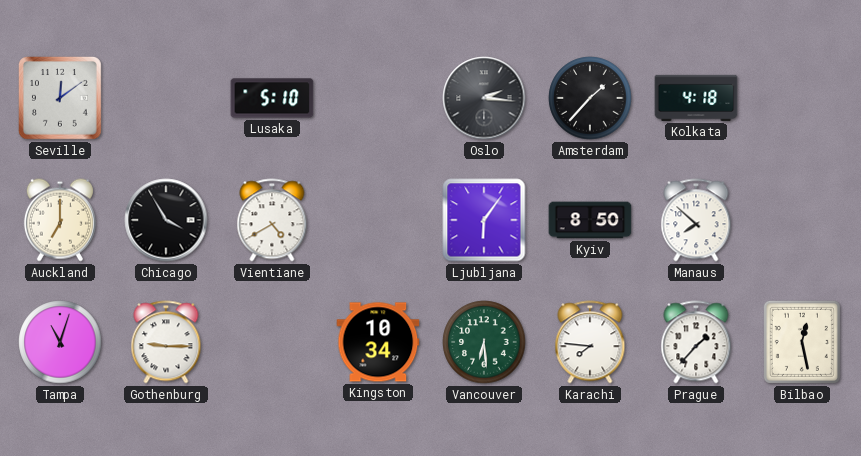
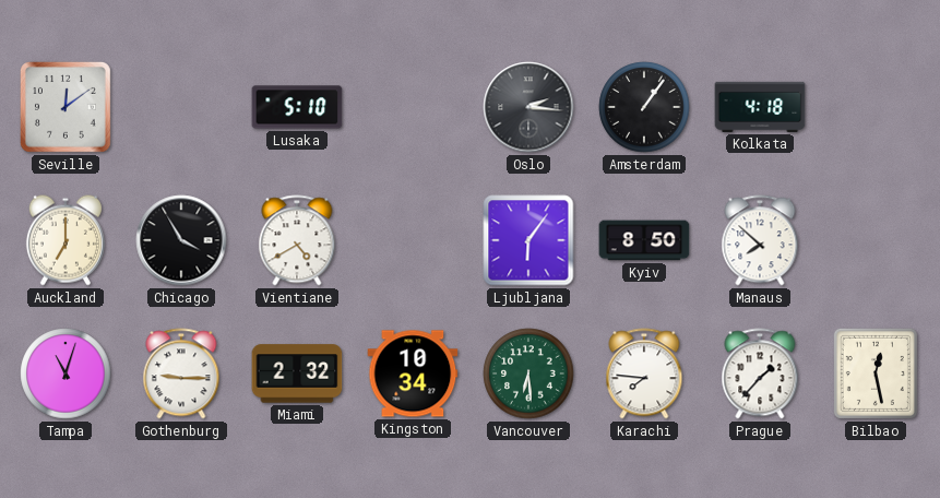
Amsterdam: 1:37 -> 1:06
Miami: none -> 2:32
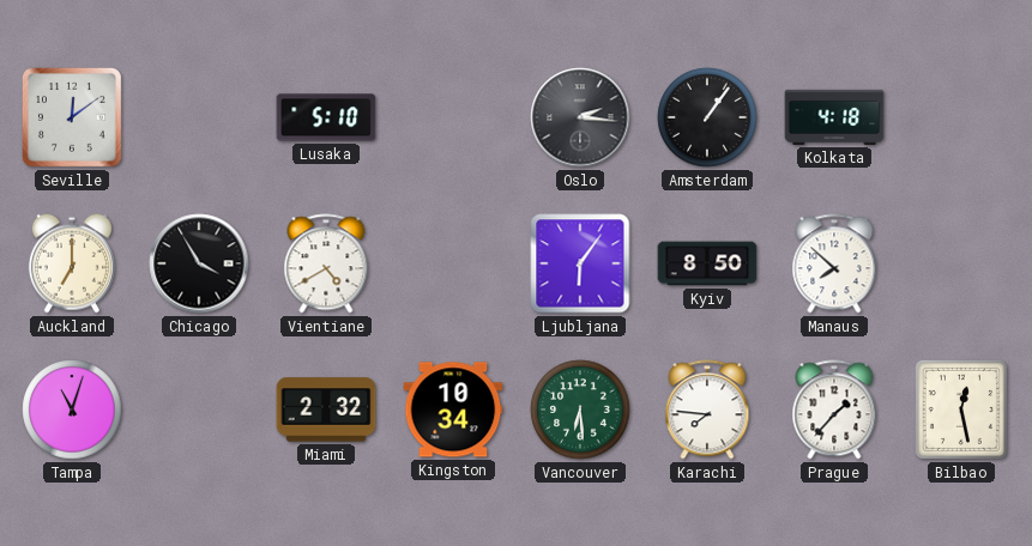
Gothenburg: 9:15 -> none
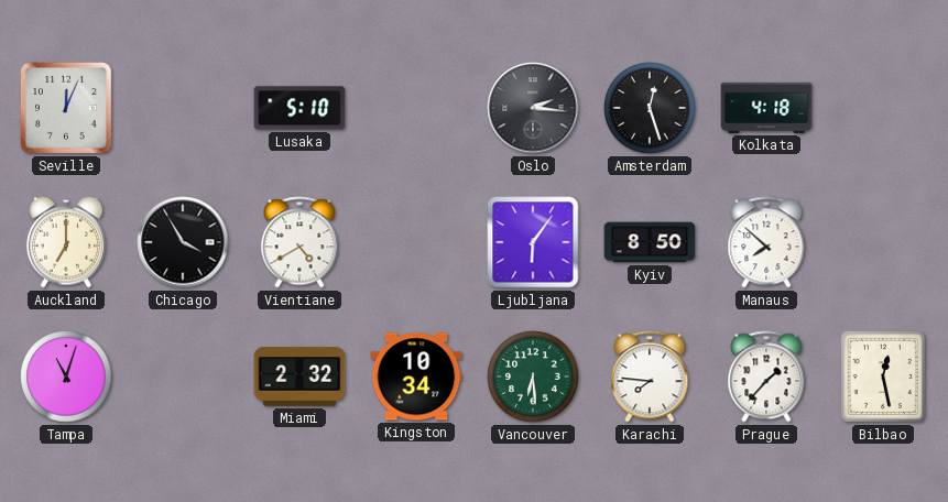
Seville: 12:09 -> 12:04
Amsterdam: 1:06 -> 12:27
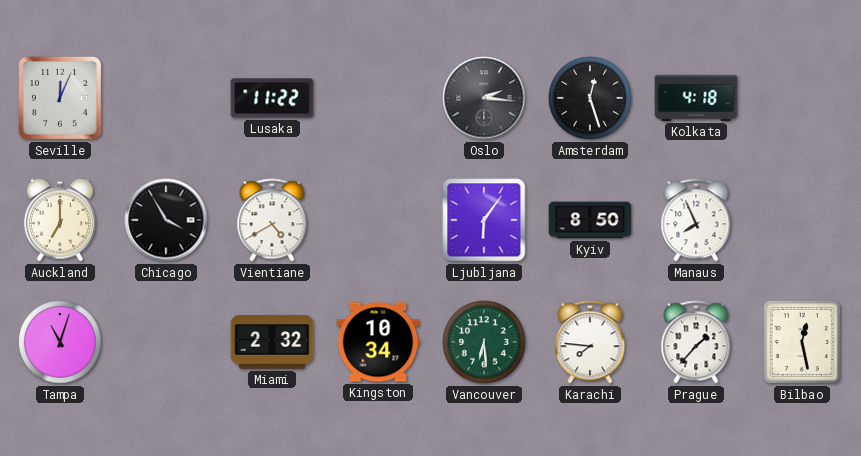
Lusaka: 5:10 -> 11:22
Manaus: 7:52 -> 7:56
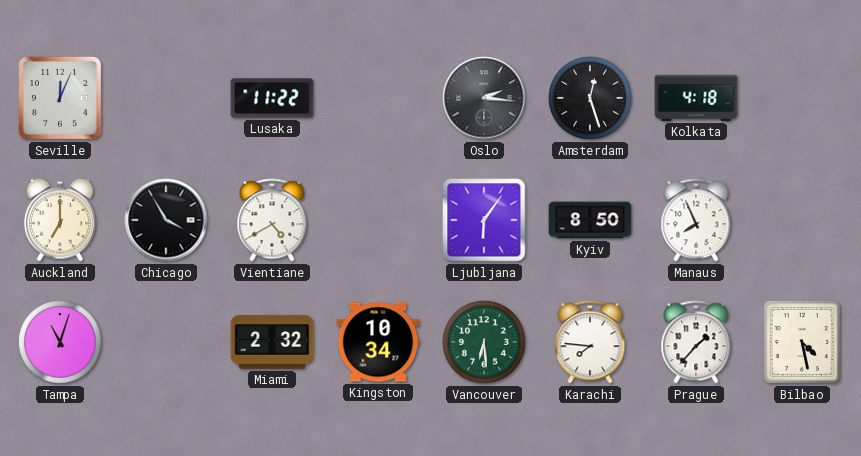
Bilbao: 12:28 -> 4:28
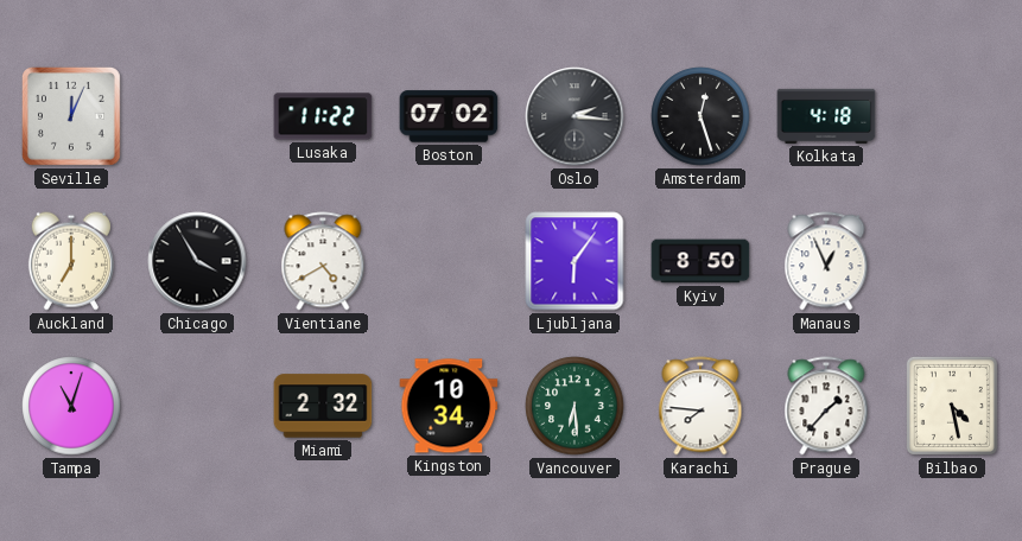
Boston: none -> 07:02
Manaus: 7:56 -> 12:56
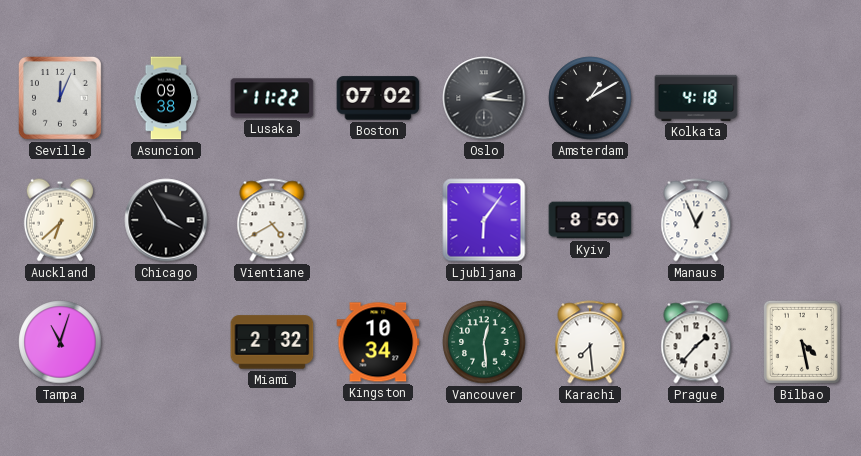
Asuncion: none -> 09:38
Amsterdam: 12:27 -> 1:10
Auckland: 7:00 -> 6:38
Vancouver: 6:29 -> 12:29
Karachi: 7:46 -> 7:29
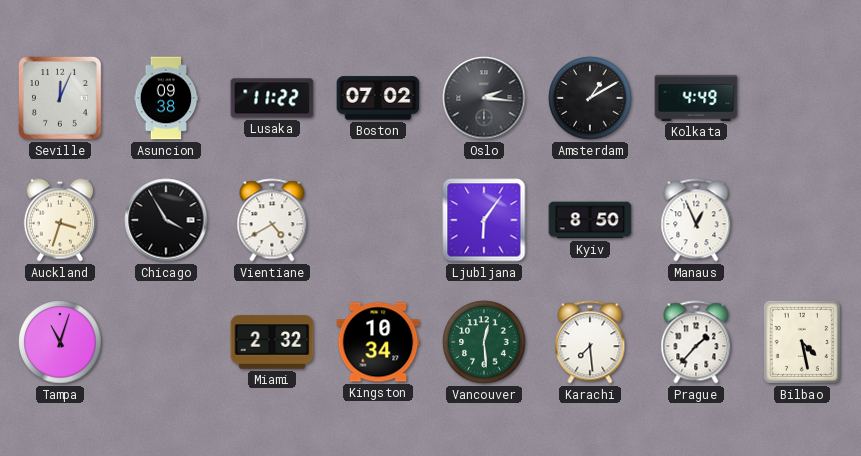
Kolkata: 4:18 -> 4:49
Auckland: 6:38 -> 3:33
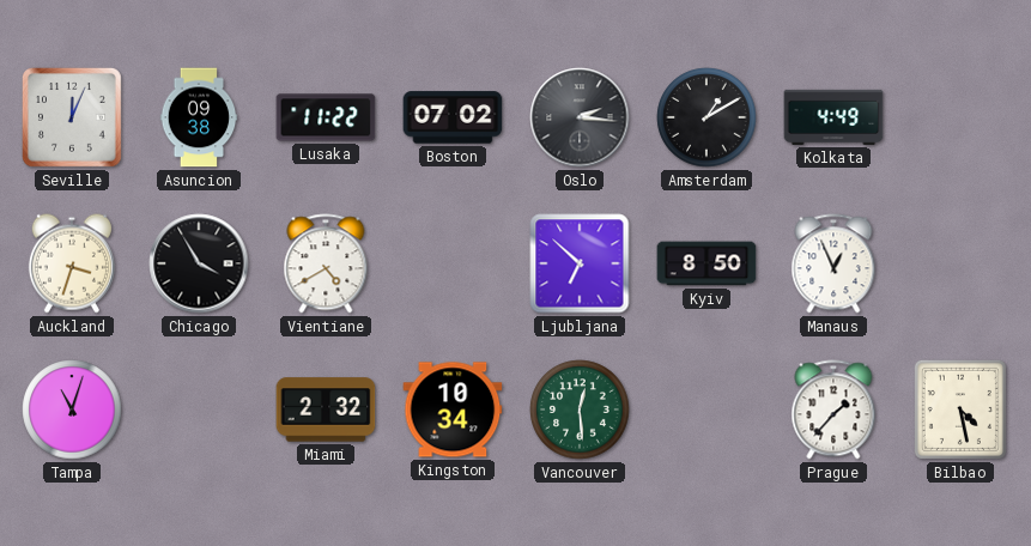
Ljubljana: 6:06 -> 6:52
Karachi: 7:29 -> none
